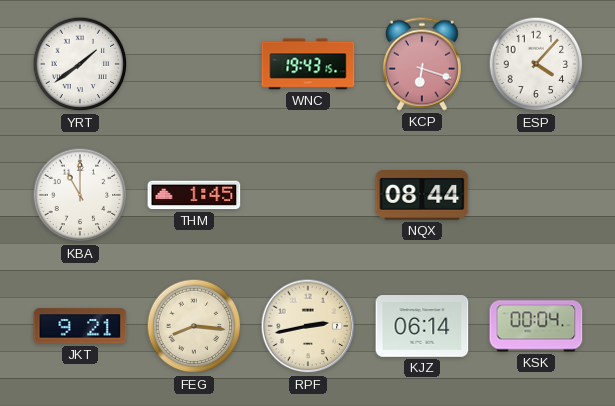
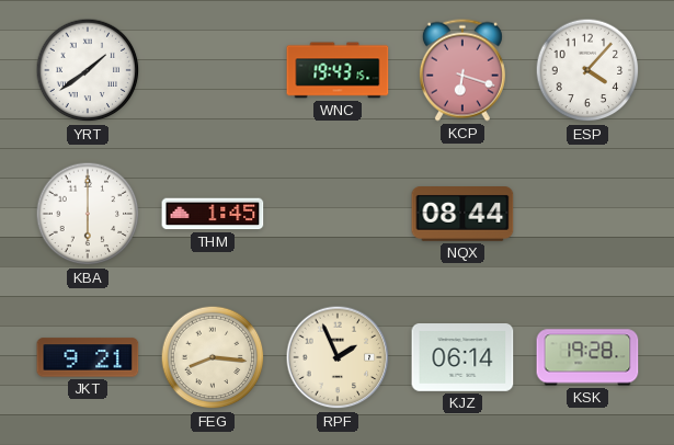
KBA: 11:00 -> 6:00
RPF: 2:43 -> 1:56
KSK: 00:04 -> 19:28
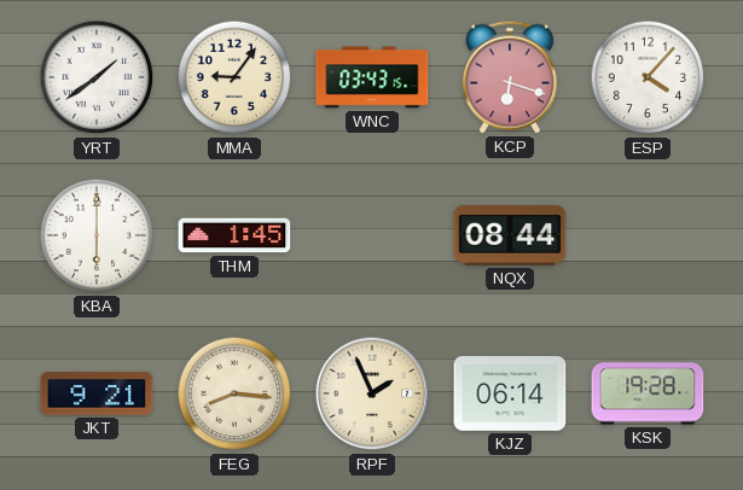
MMA: none -> 9:06
WNC: 19:43 -> 03:43
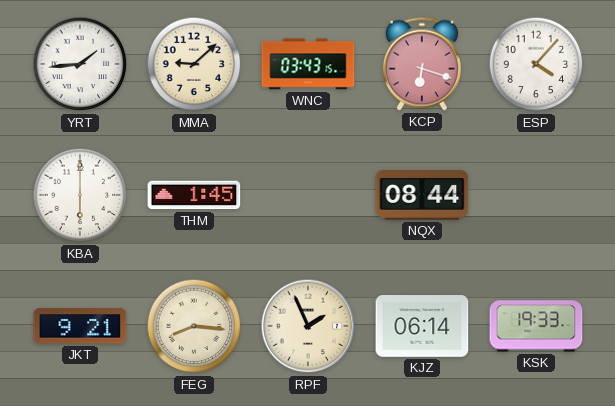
YRT: 1:39 -> 1:44
MMA: 9:06 -> 9:08
KSK: 19:28 -> 19:33
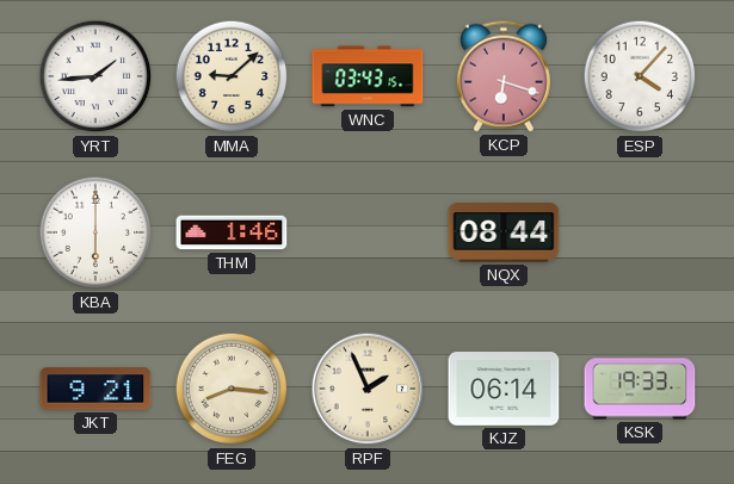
THM: 1:45 -> 1:46
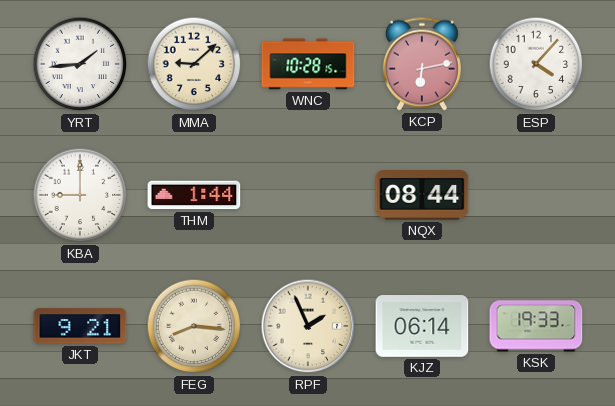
WNC: 03:43 -> 10:28
KCP: 6:18 -> 6:13
KBA: 6:00 -> 9:00
THM: 1:46 -> 1:44
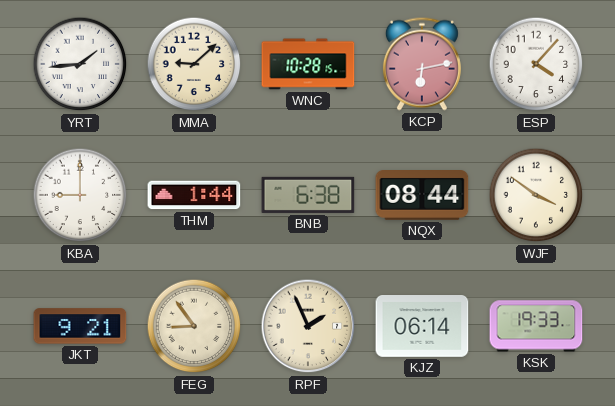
BNB: none -> 6:38
WJF: none -> 3:51
FEG: 8:16 -> 8:54
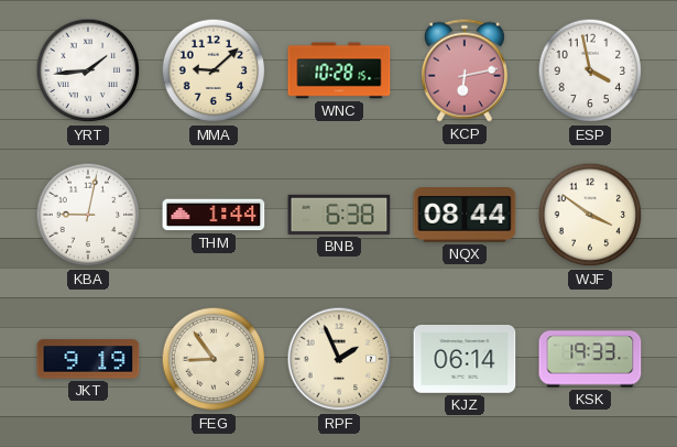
ESP: 4:07 -> 3:58
KBA: 9:00 -> 9:02
JKT: 9:21 -> 9:19
